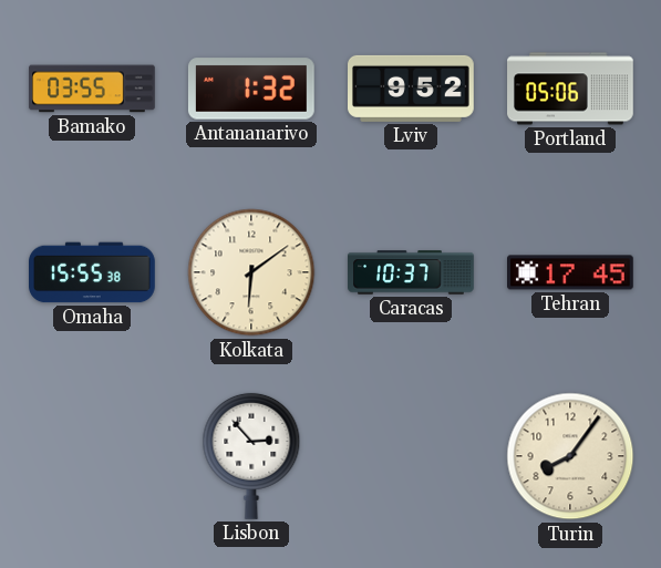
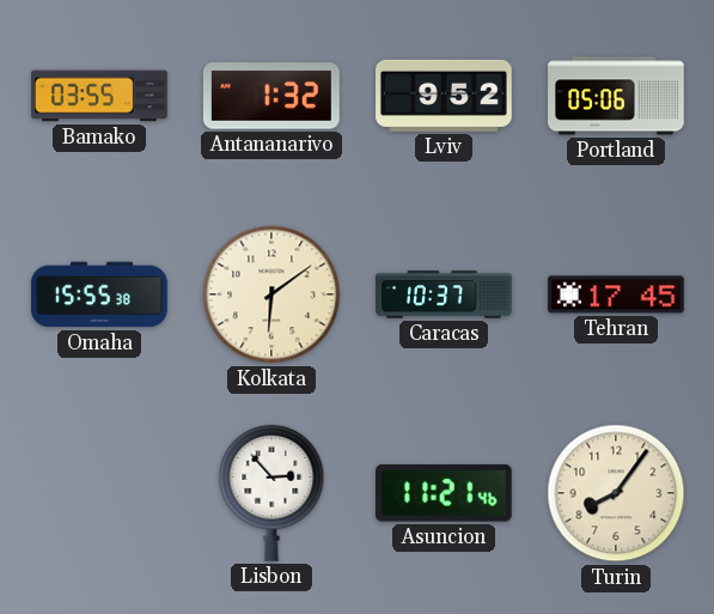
Asuncion: none -> 11:21
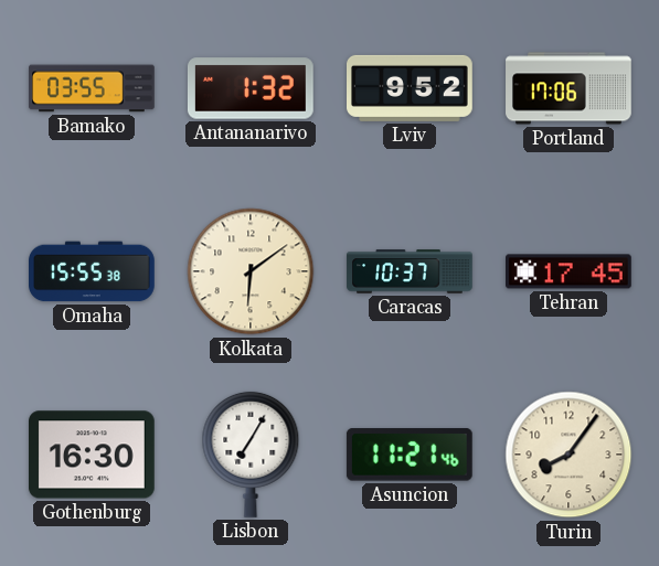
Portland: 05:06 -> 17:06
Gothenburg: none -> 16:30
Lisbon: 2:53 -> 7:05
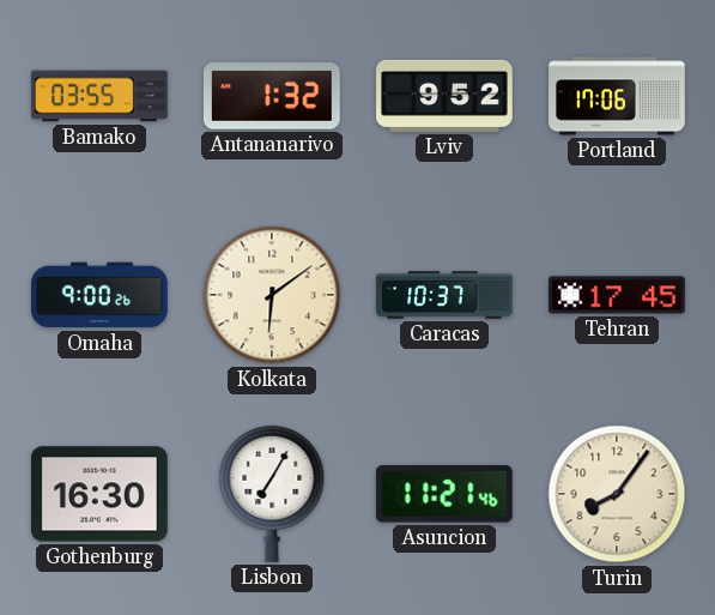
Omaha: 15:55 -> 9:00
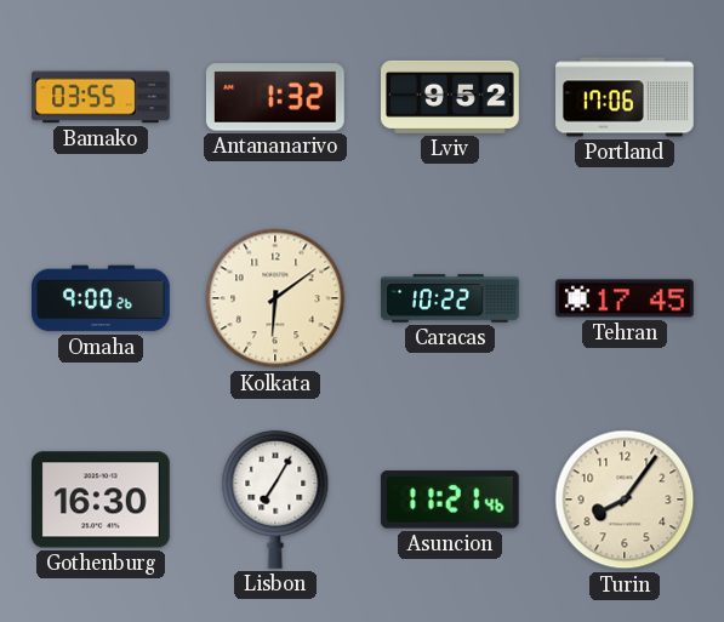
Caracas: 10:37 -> 10:22
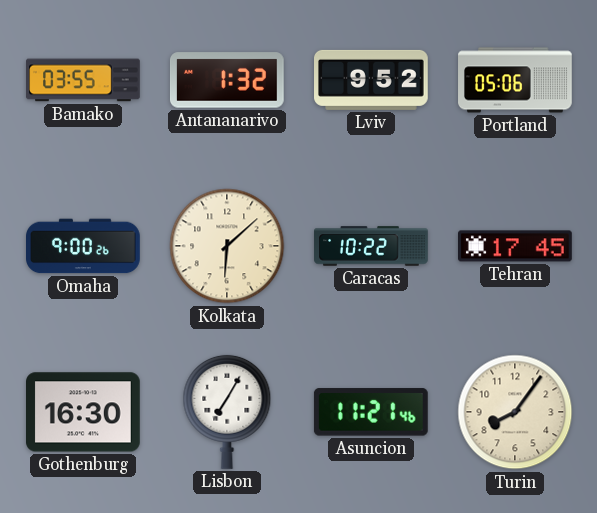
Portland: 17:06 -> 05:06
Kolkata: 6:09 -> 6:08
